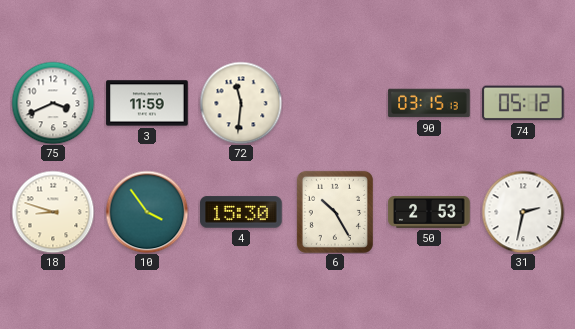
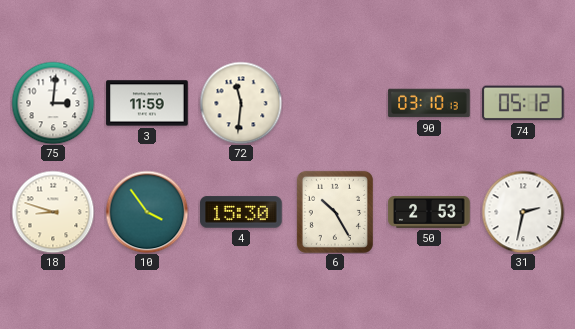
75: 3:41 -> 3:01
90: 03:15 -> 03:10
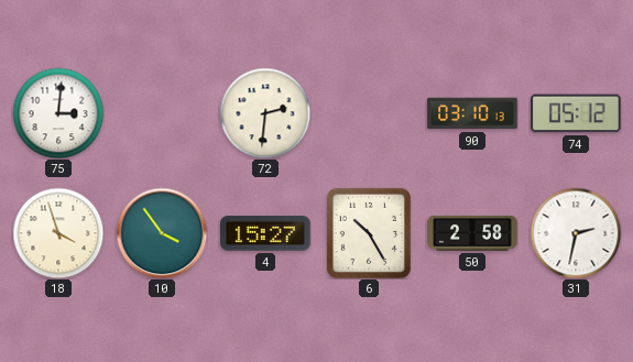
3: 11:59 -> none
72: 11:31 -> 2:31
18: 8:48 -> 3:57
4: 15:30 -> 15:27
50: 2:53 -> 2:58
